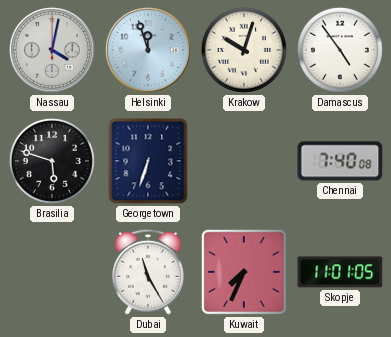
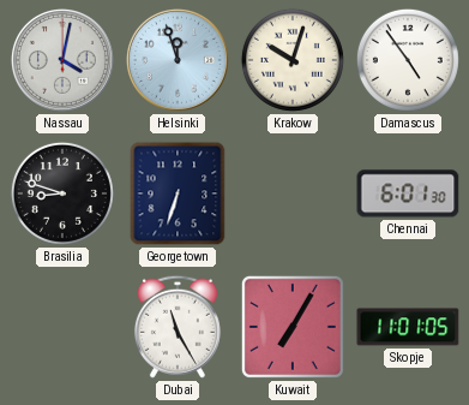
Brasilia: 5:48 -> 8:48
Chennai: 7:40 -> 6:01
Kuwait: 7:34 -> 7:05
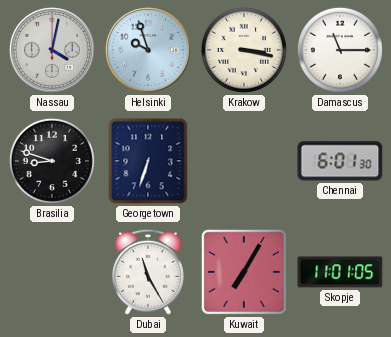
Helsinki: 11:57 -> 9:57
Krakow: 10:03 -> 3:17
Damascus: 4:54 -> 11:15
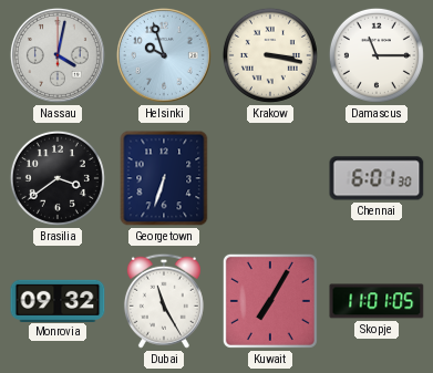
Brasilia: 8:48 -> 3:39
Monrovia: none -> 09:32
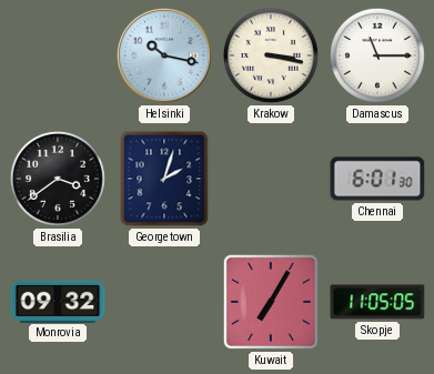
Nassau: 4:02 -> none
Helsinki: 9:57 -> 10:17
Georgetown: 6:33 -> 2:03
Dubai: 11:25 -> none
Skopje: 11:01 -> 11:05
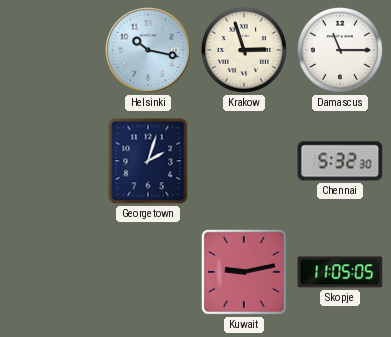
Krakow: 3:17 -> 2:57
Brasilia: 3:39 -> none
Chennai: 6:01 -> 5:32
Monrovia: 09:32 -> none
Kuwait: 7:05 -> 9:13
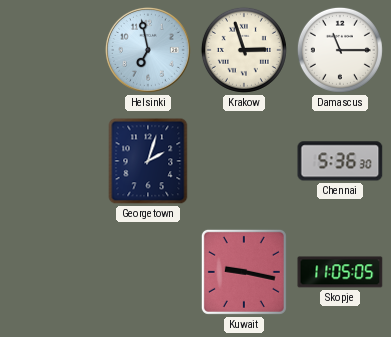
Helsinki: 10:17 -> 6:58
Chennai: 5:32 -> 5:36
Kuwait: 9:13 -> 9:17
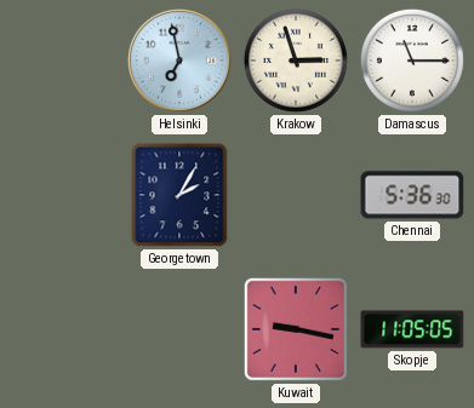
Georgetown: 2:03 -> 2:05
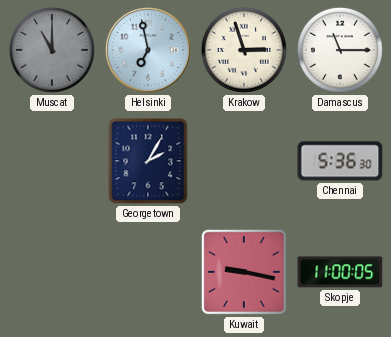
Muscat: none -> 11:00
Skopje: 11:05 -> 11:00
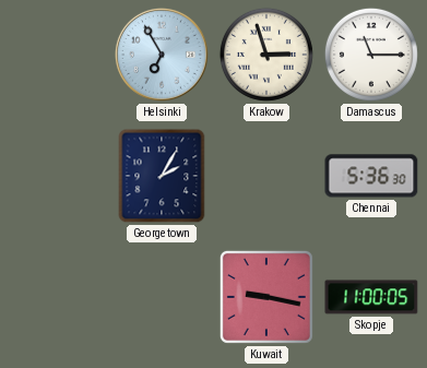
Muscat: 11:00 -> none
Helsinki: 6:58 -> 6:55
